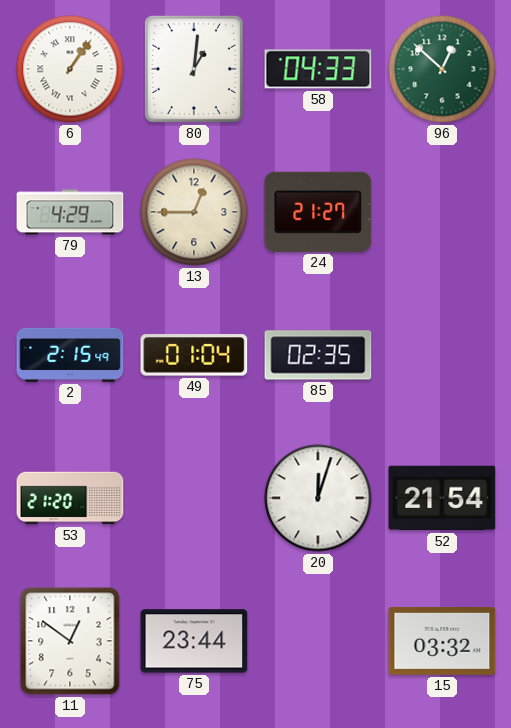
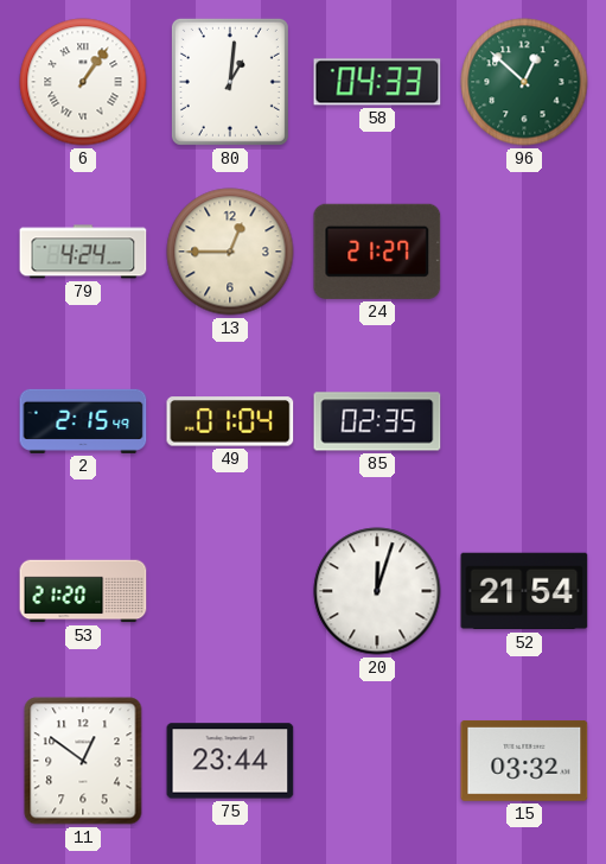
79: 4:29 -> 4:24
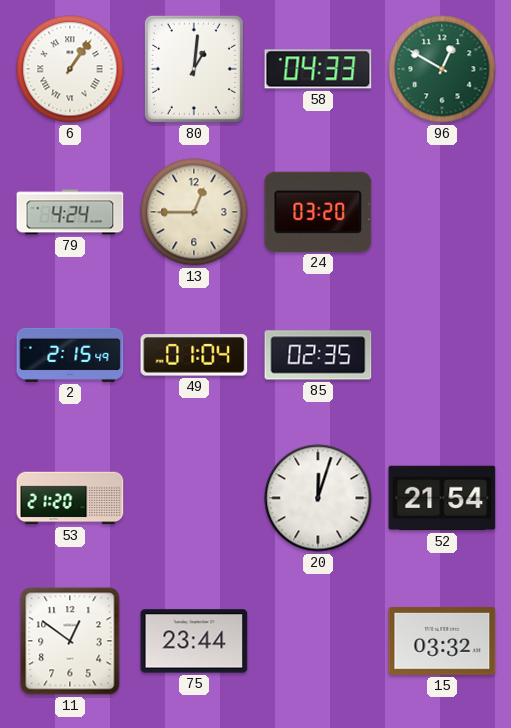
96: 12:52 -> 12:50
24: 21:27 -> 03:20
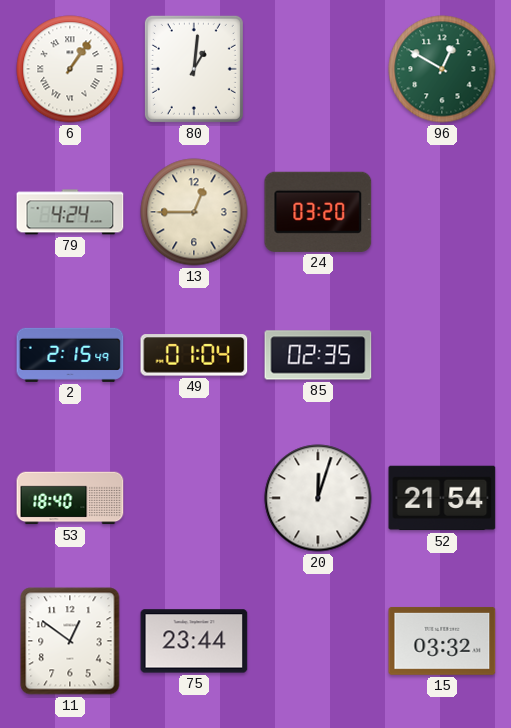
58: 04:33 -> none
53: 21:20 -> 18:40
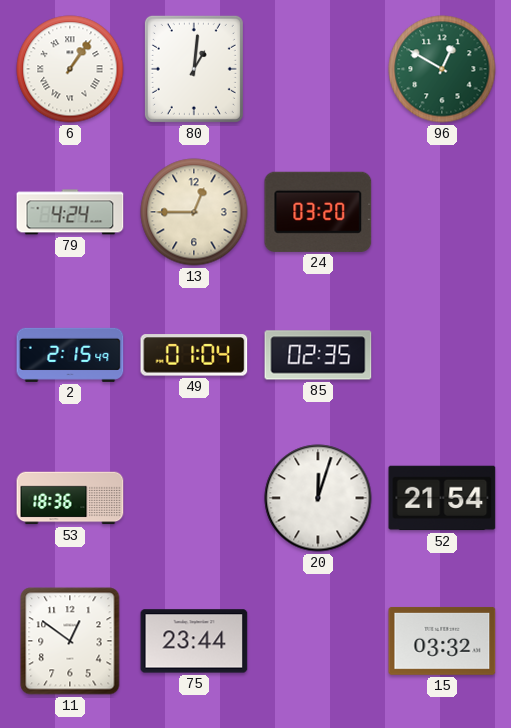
53: 18:40 -> 18:36
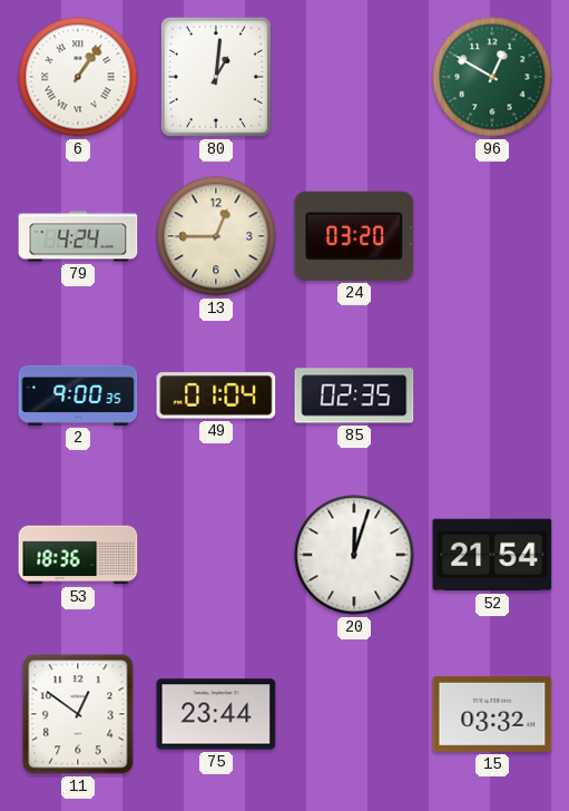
2: 2:15 -> 9:00
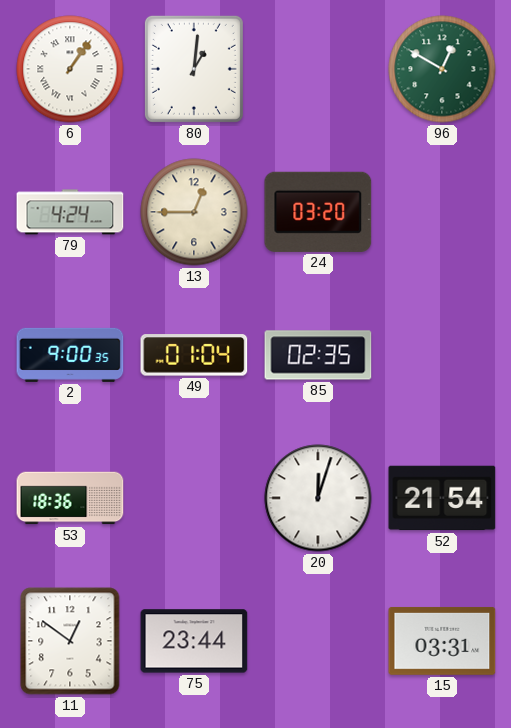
15: 03:32 -> 03:31
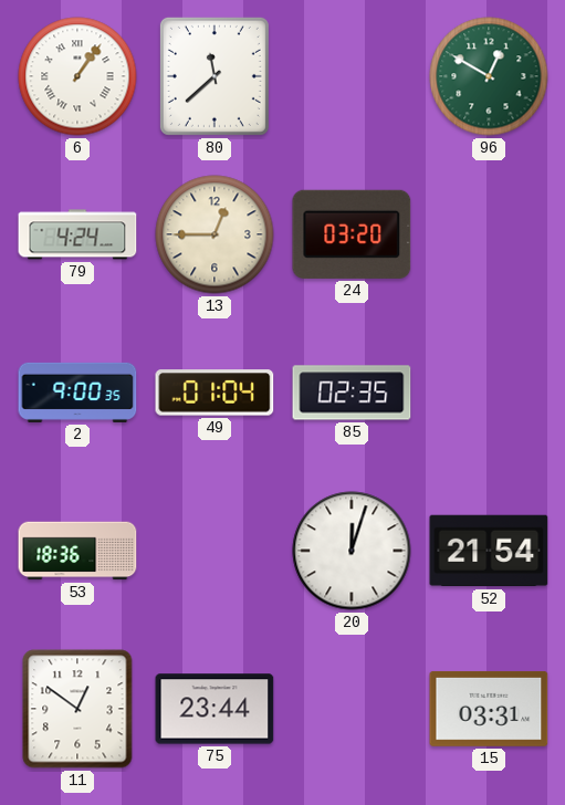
80: 1:01 -> 11:38
